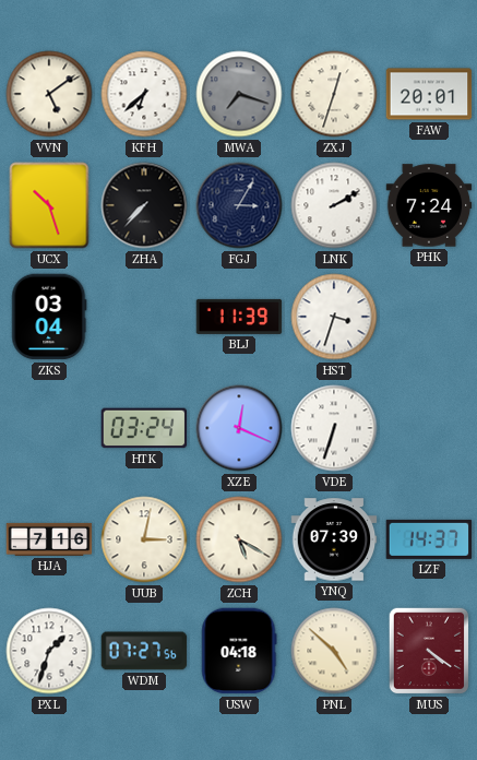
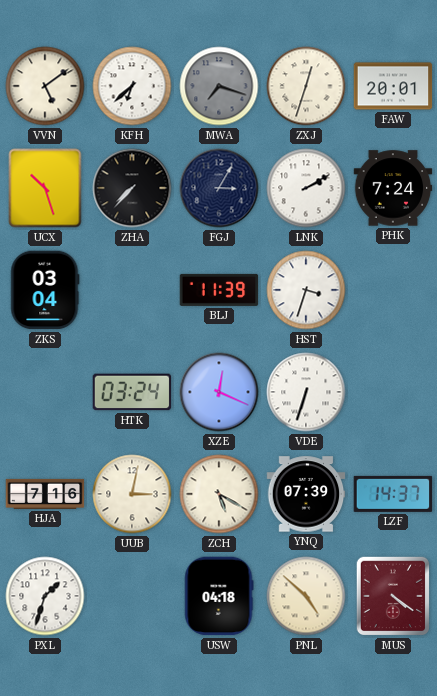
WDM: 07:27 -> none
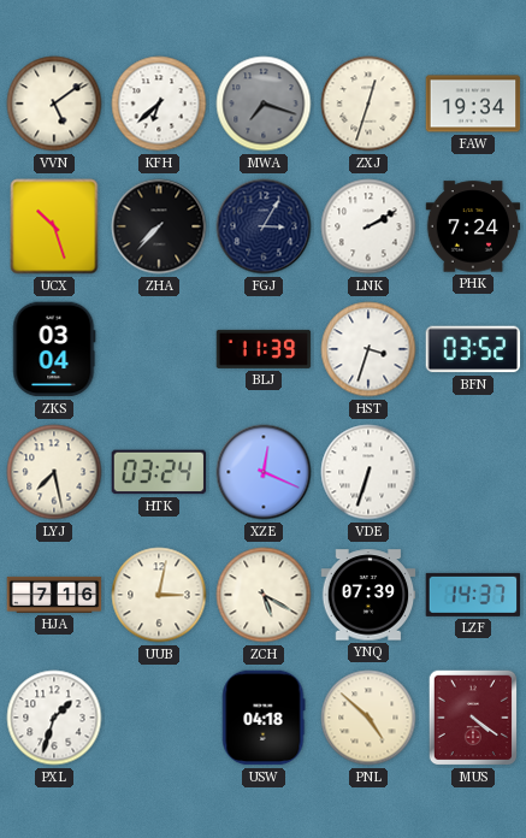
FAW: 20:01 -> 19:34
BFN: none -> 03:52
LYJ: none -> 7:28
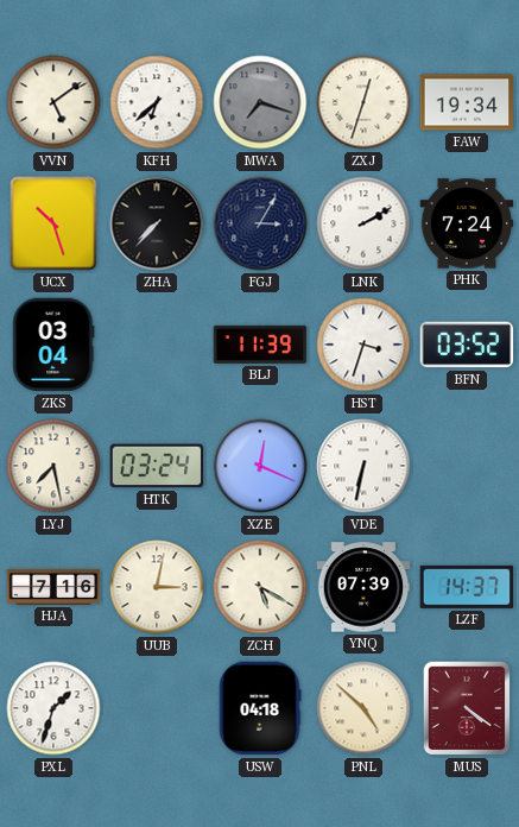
VDE: 6:33 -> 6:32
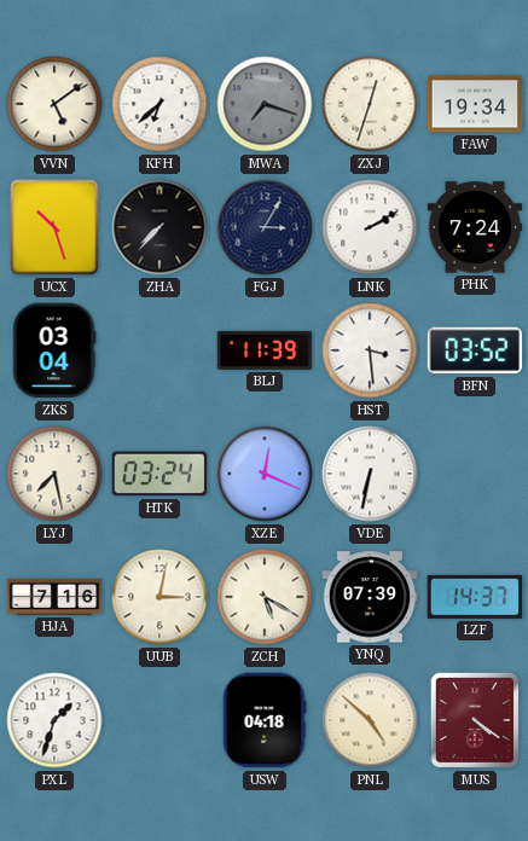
HST: 3:33 -> 3:29
